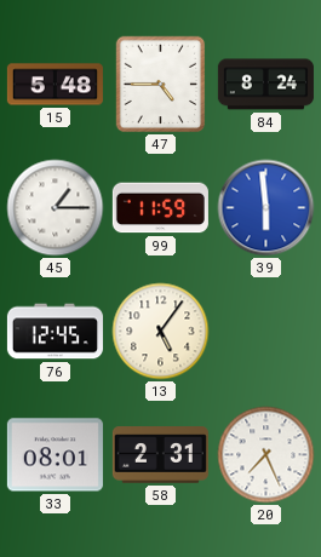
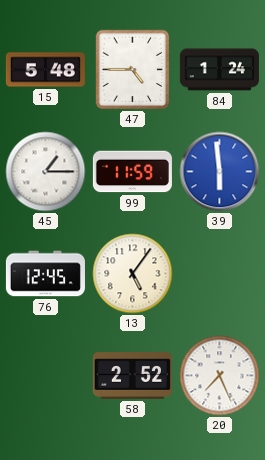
84: 8:24 -> 1:24
33: 08:01 -> none
58: 2:31 -> 2:52
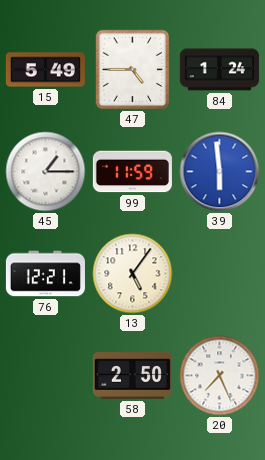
15: 5:48 -> 5:49
76: 12:45 -> 12:21
58: 2:52 -> 2:50
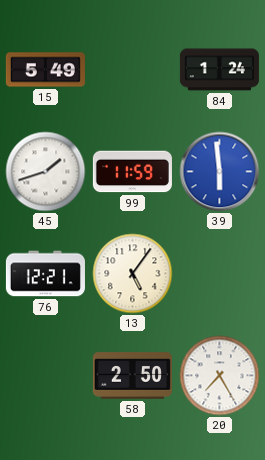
47: 4:45 -> none
45: 1:15 -> 1:42
20: 7:26 -> 7:25
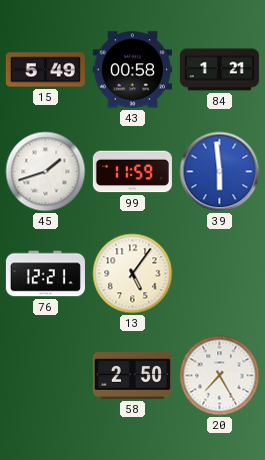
43: none -> 00:58
84: 1:24 -> 1:21
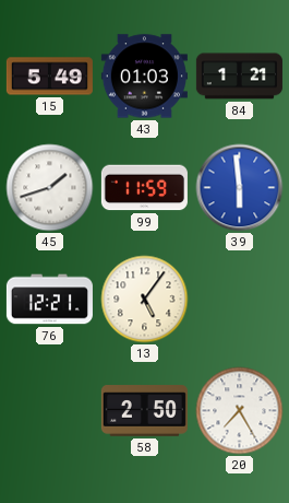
43: 00:58 -> 01:03
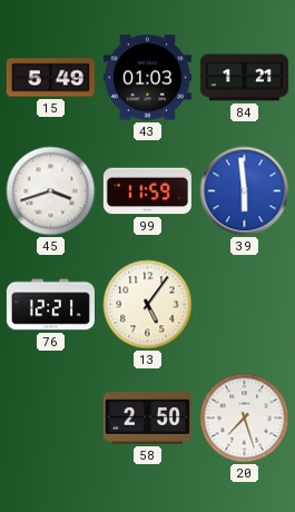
45: 1:42 -> 3:42
20: 7:25 -> 7:27
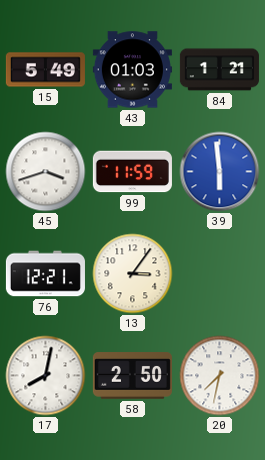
13: 5:06 -> 3:06
17: none -> 8:02
20: 7:27 -> 7:32
